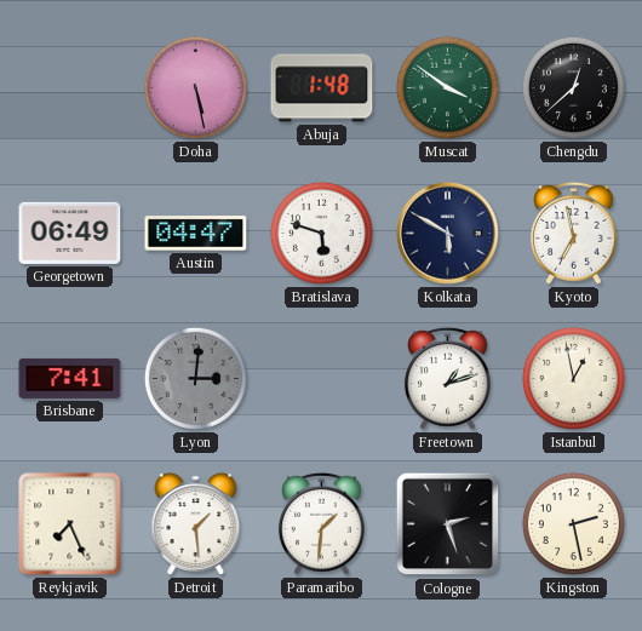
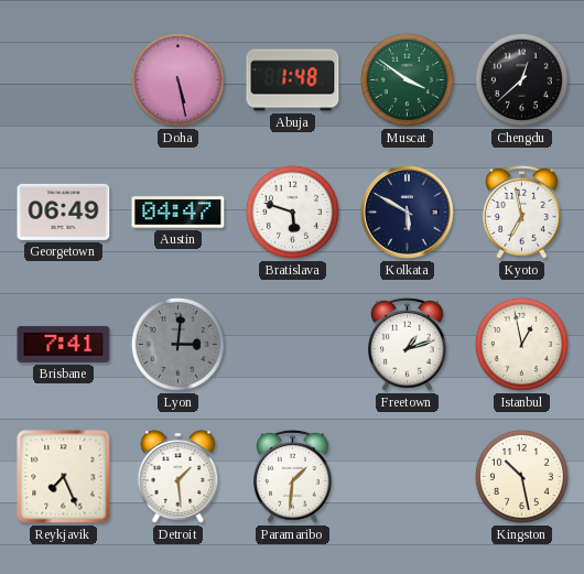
Cologne: 2:27 -> none
Kingston: 2:28 -> 10:28
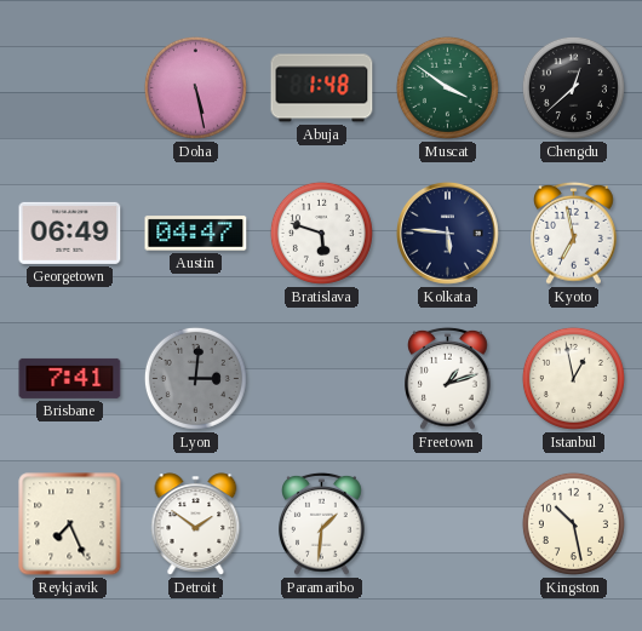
Kolkata: 5:50 -> 5:46
Detroit: 1:29 -> 1:51
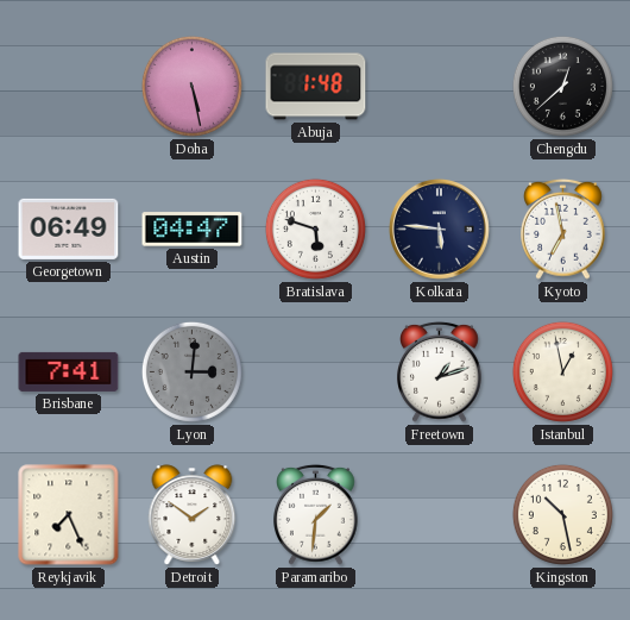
Muscat: 3:51 -> none
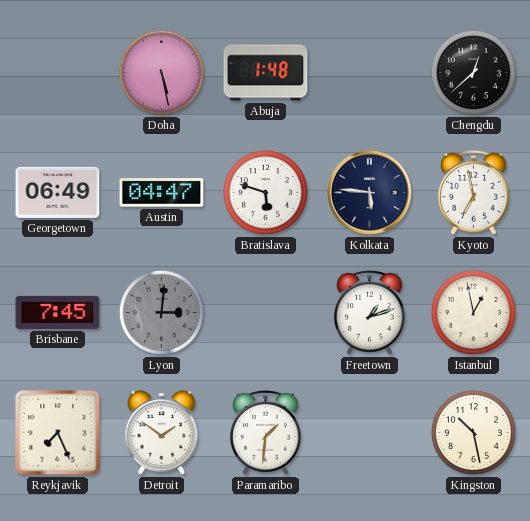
Brisbane: 7:41 -> 7:45
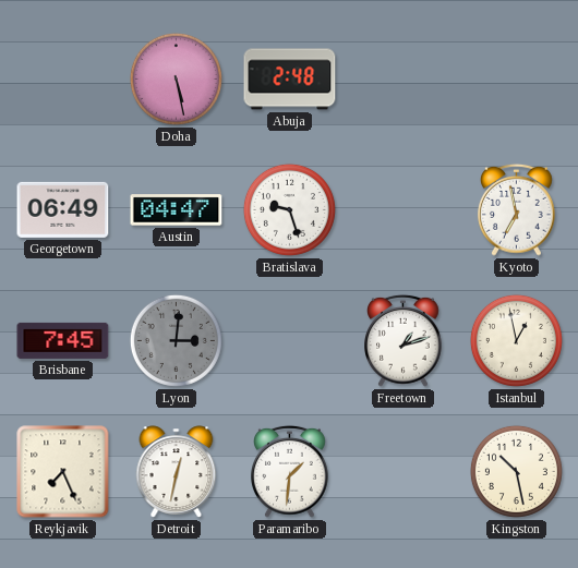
Abuja: 1:48 -> 2:48
Chengdu: 12:38 -> none
Bratislava: 5:48 -> 9:27
Kolkata: 5:46 -> none
Detroit: 1:51 -> 12:32
